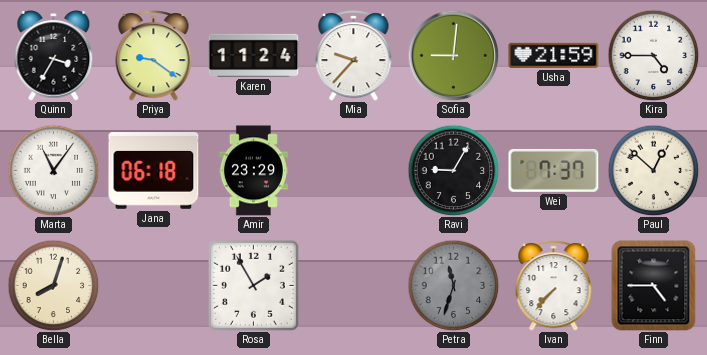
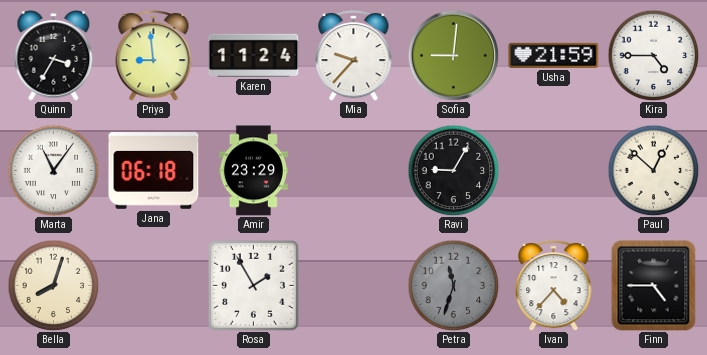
Priya: 9:21 -> 8:59
Wei: 7:37 -> none
Ivan: 7:37 -> 4:37
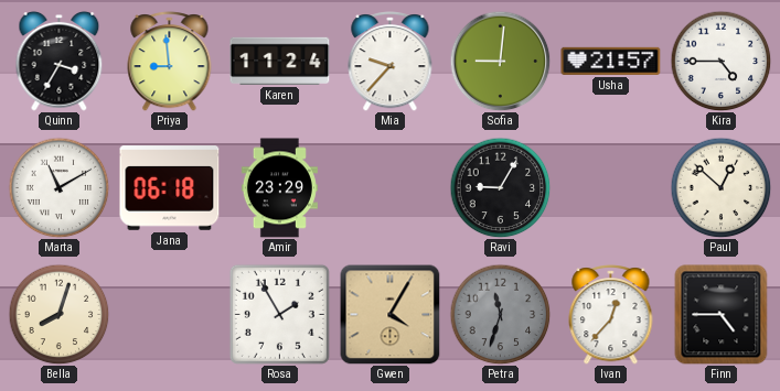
Usha: 21:59 -> 21:57
Marta: 11:06 -> 11:10
Gwen: none -> 4:05
Ivan: 4:37 -> 12:37
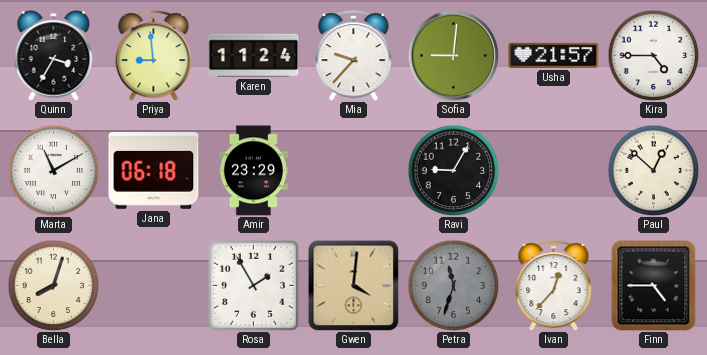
Gwen: 4:05 -> 4:01
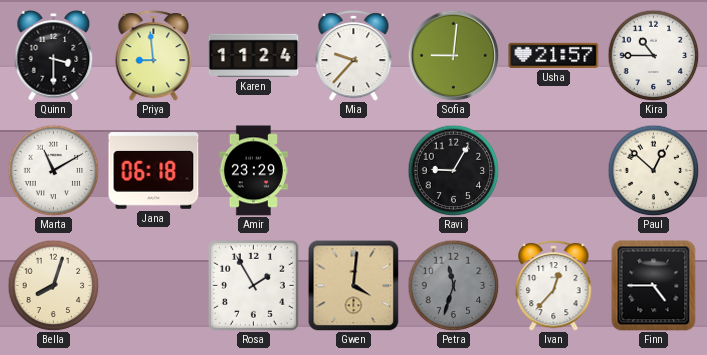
Quinn: 3:35 -> 3:30
Kira: 4:45 -> 10:45
